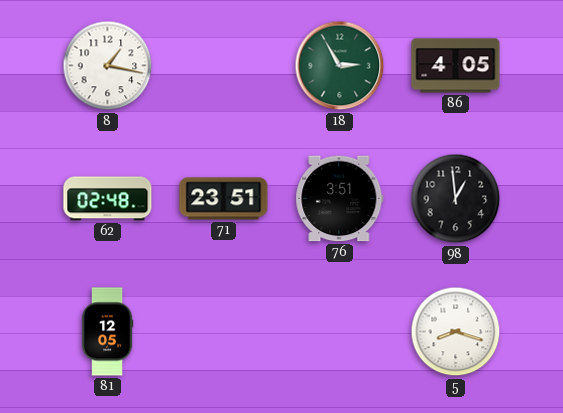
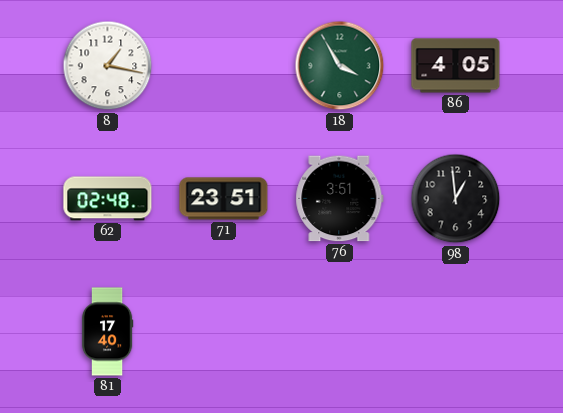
18: 2:55 -> 3:55
81: 12:05 -> 17:40
5: 8:18 -> none
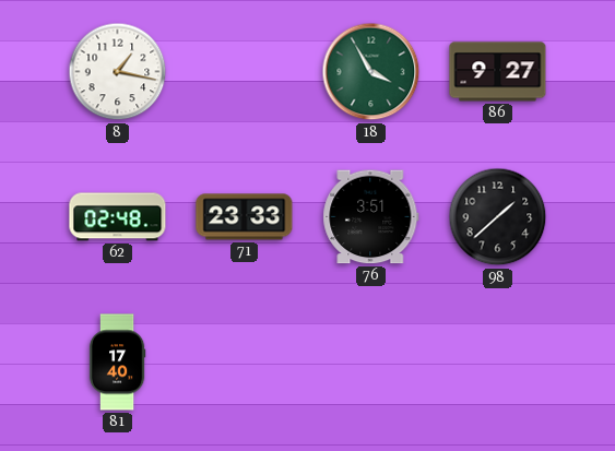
86: 4:05 -> 9:27
71: 23:51 -> 23:33
98: 12:59 -> 1:38
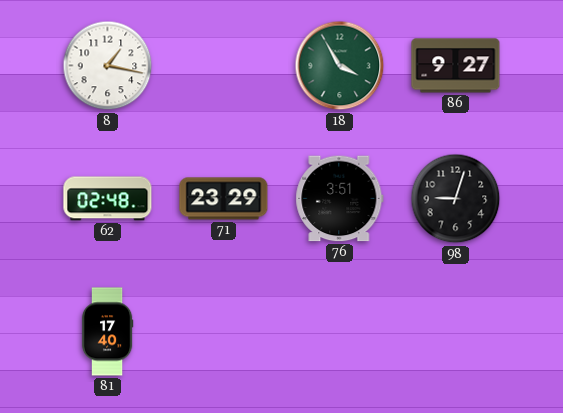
71: 23:33 -> 23:29
98: 1:38 -> 9:03
